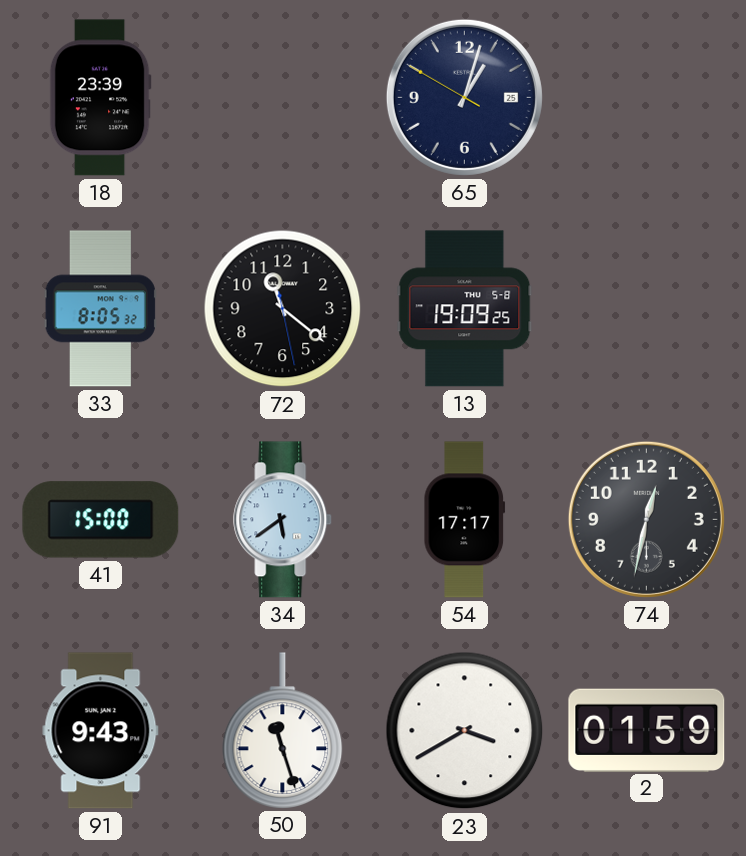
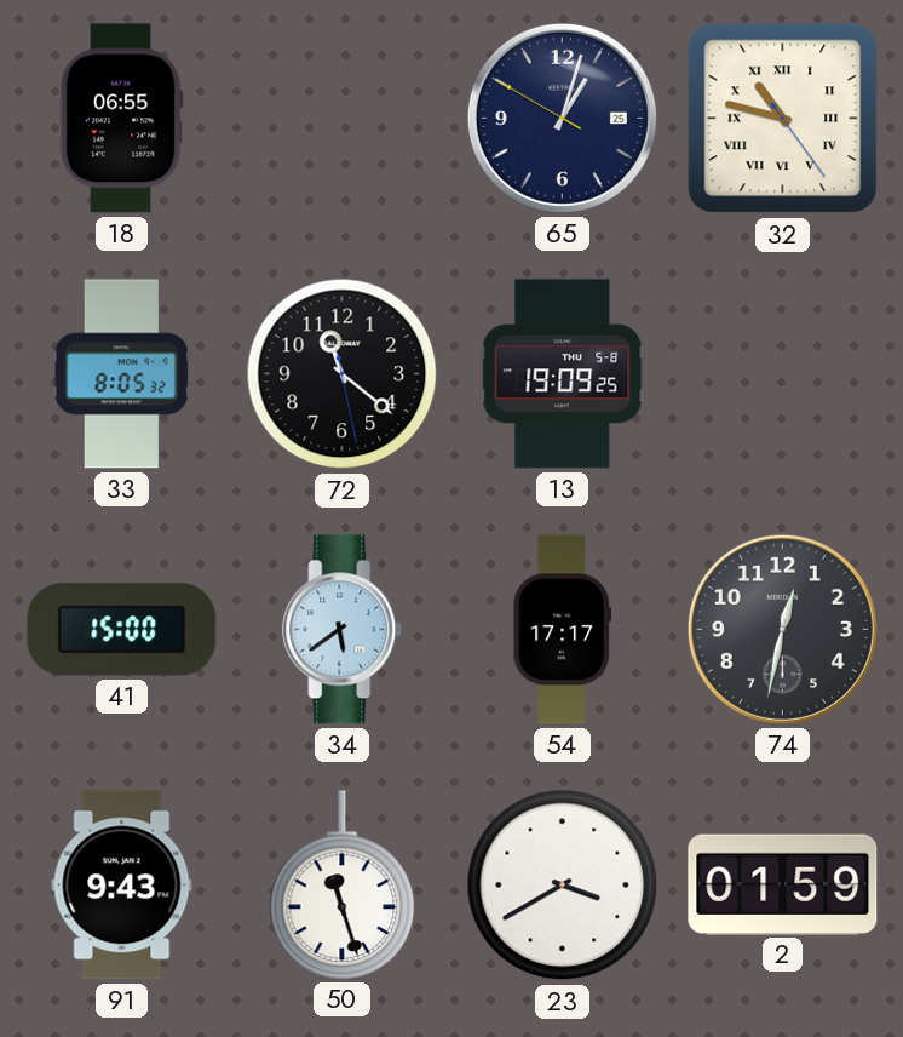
18: 23:39 -> 06:55
32: none -> 10:47
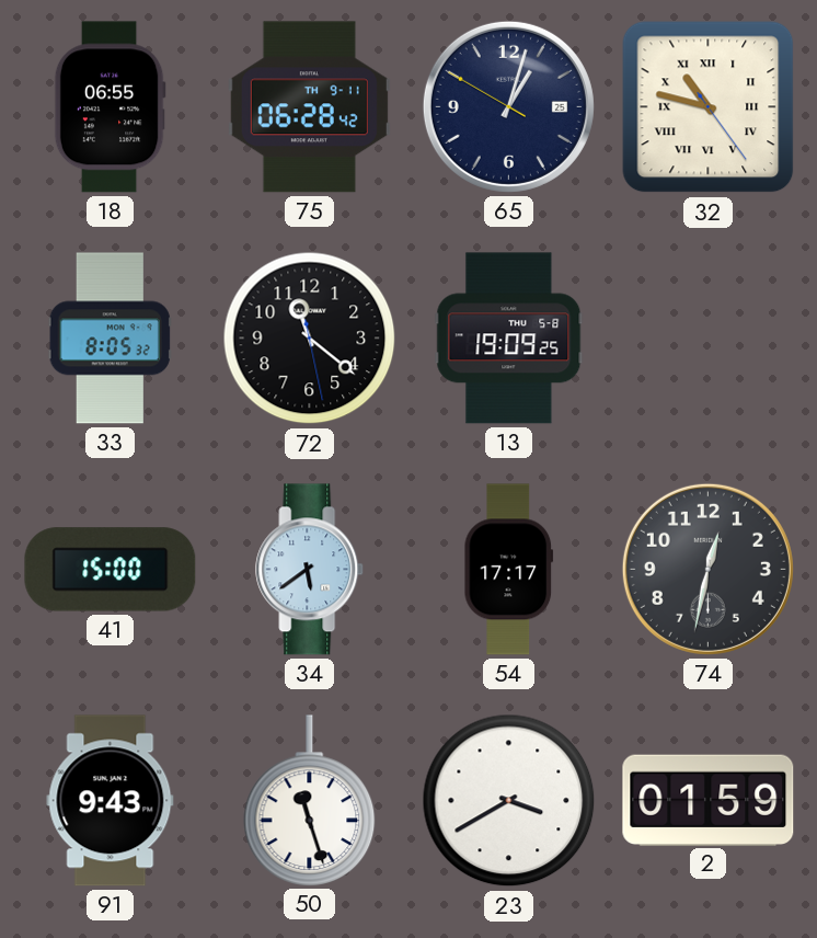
75: none -> 06:28
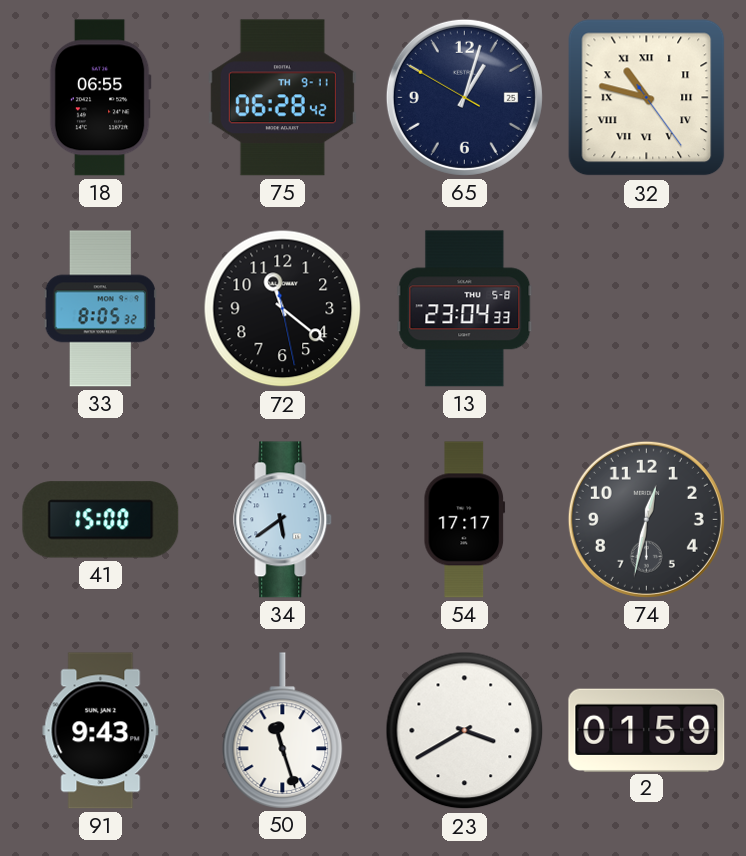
13: 19:09 -> 23:04
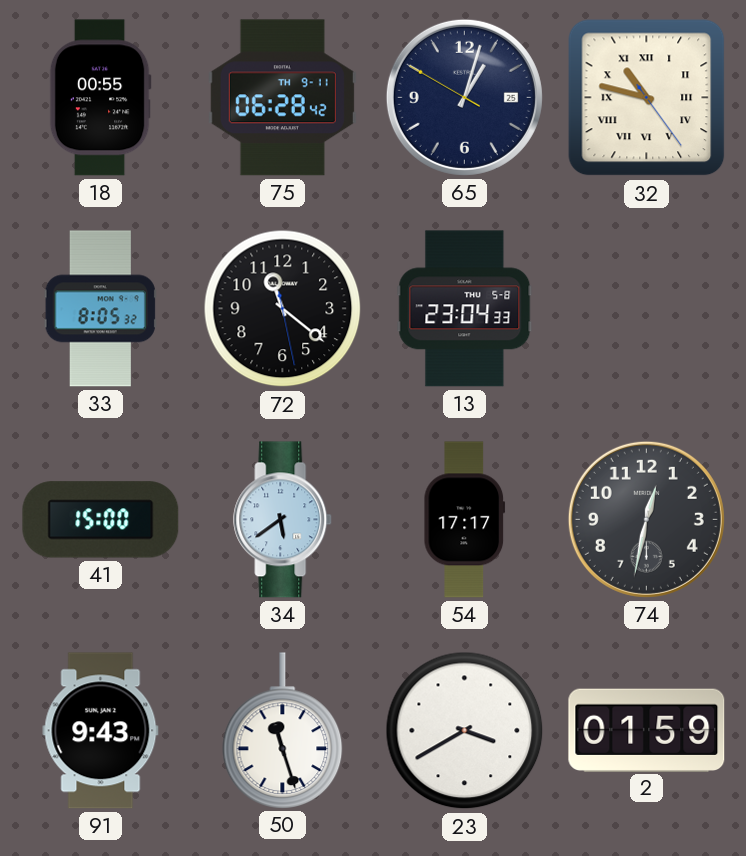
18: 06:55 -> 00:55
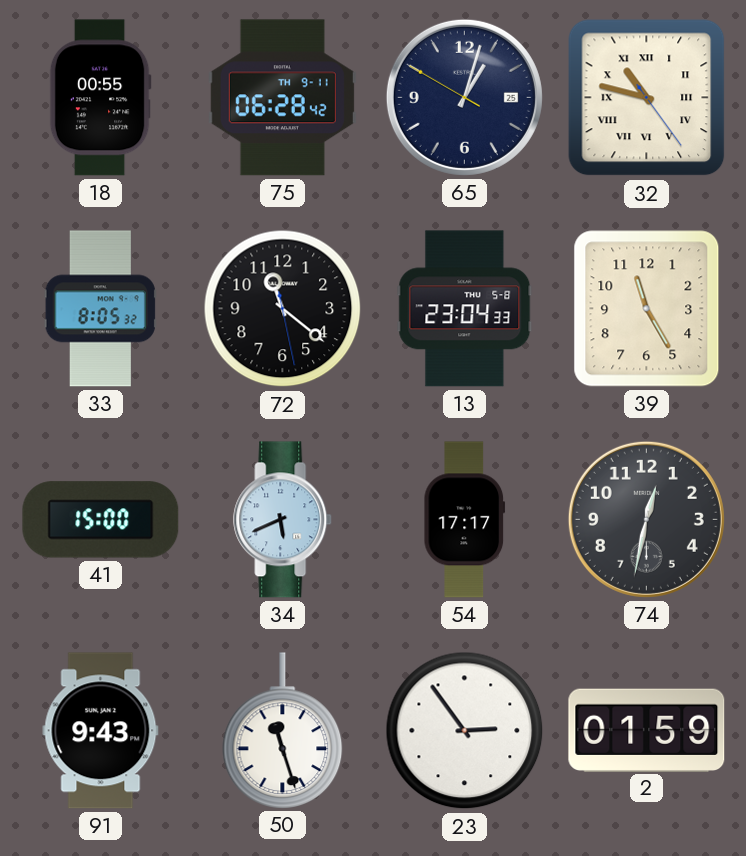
39: none -> 11:25
34: 5:39 -> 5:41
23: 3:40 -> 2:54
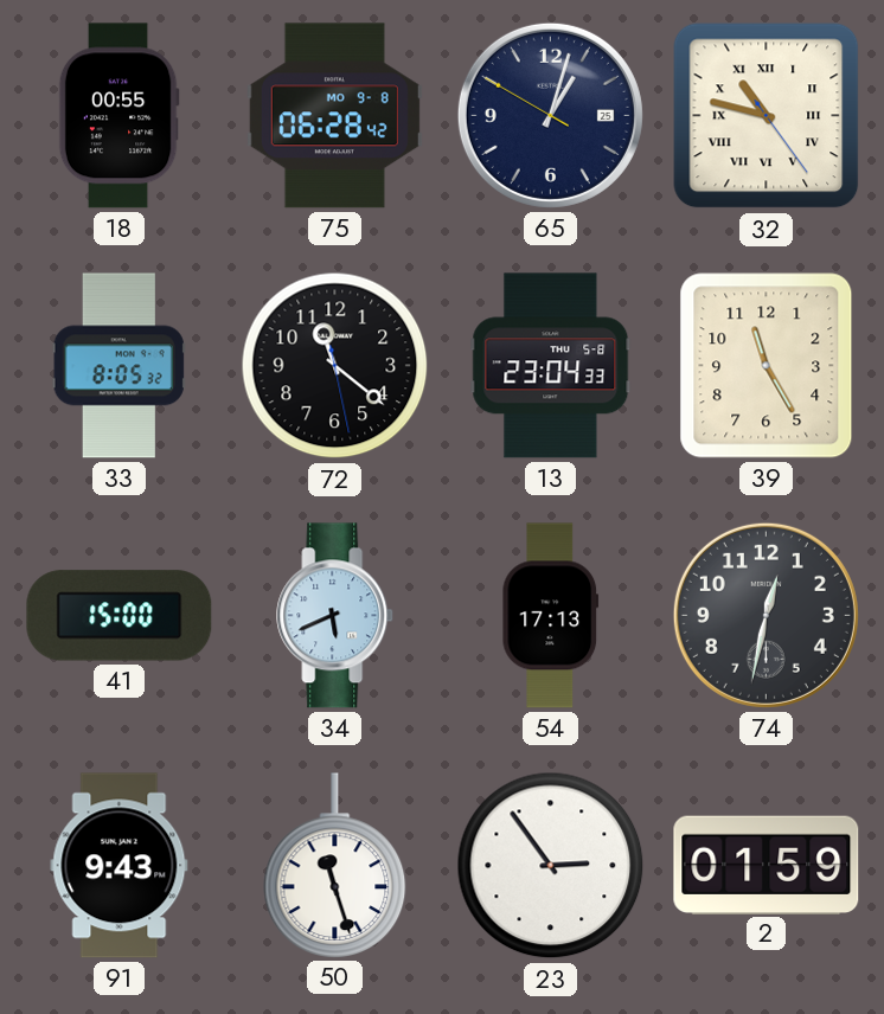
75 date: TH 9-11 -> MO 9-8
54: 17:17 -> 17:13
